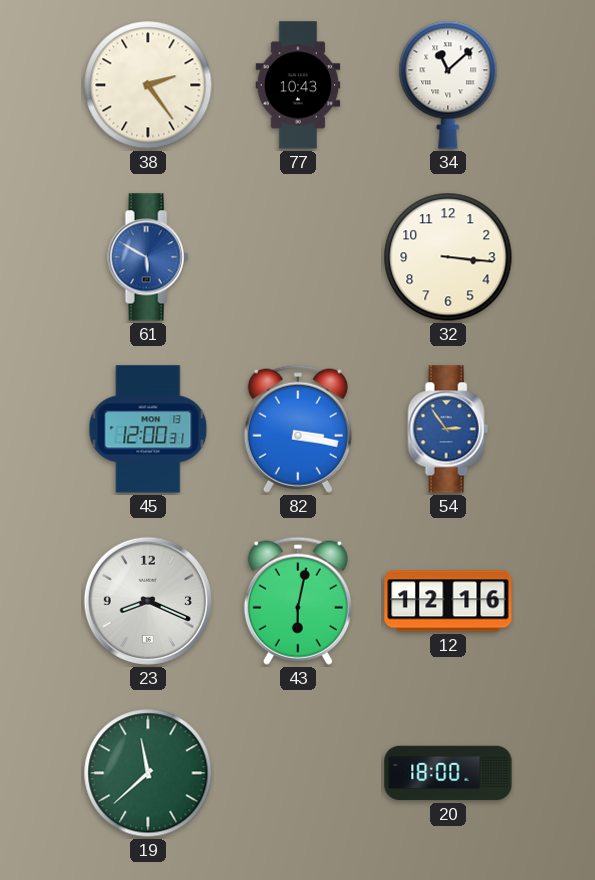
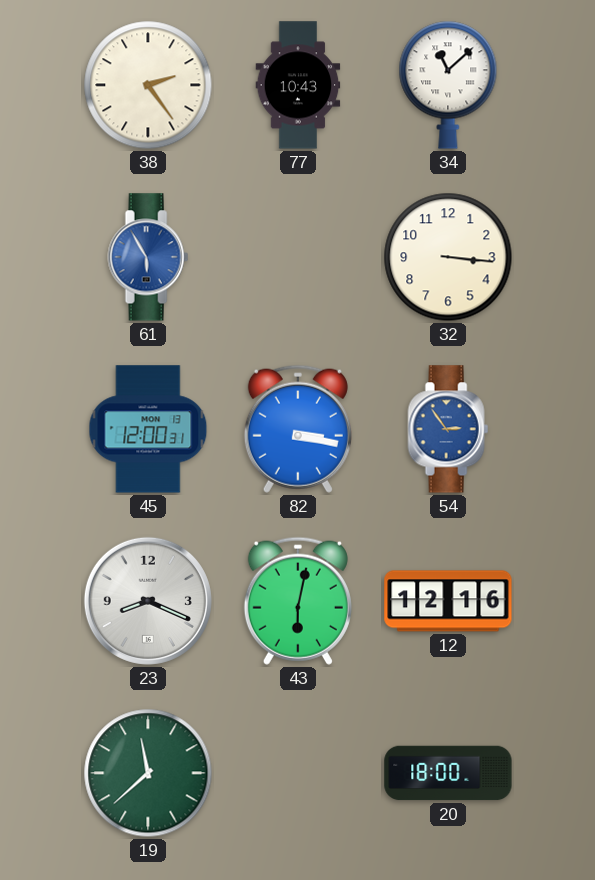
61: 5:50 -> 5:55
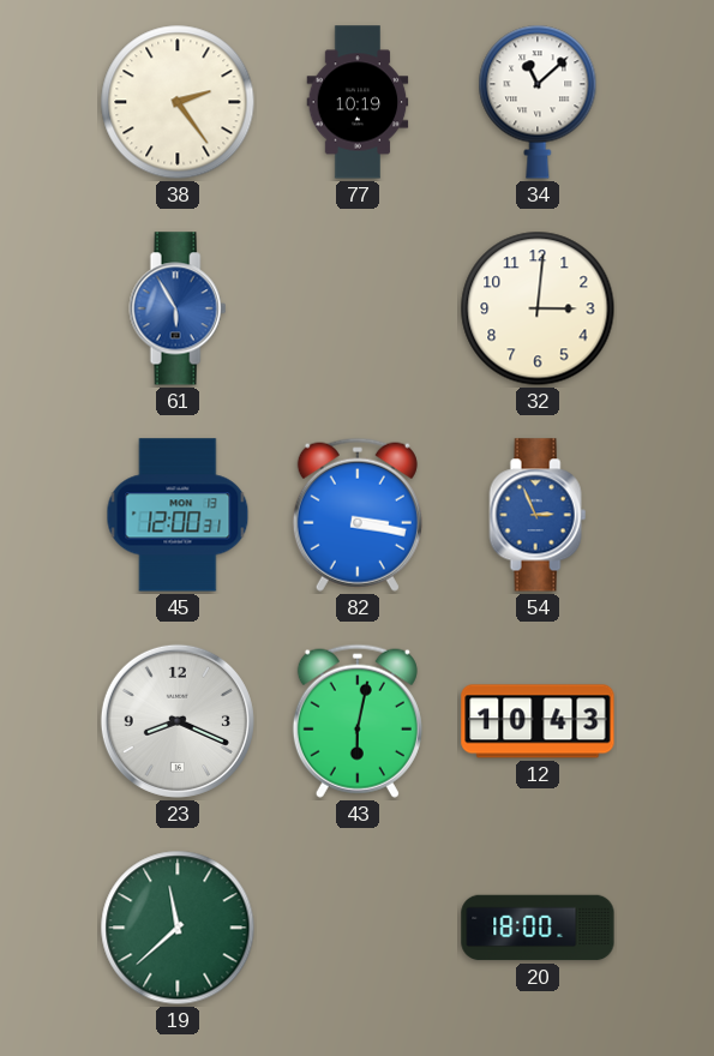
77: 10:43 -> 10:19
32: 3:16 -> 3:01
54: 2:54 -> 2:56
12: 12:16 -> 10:43
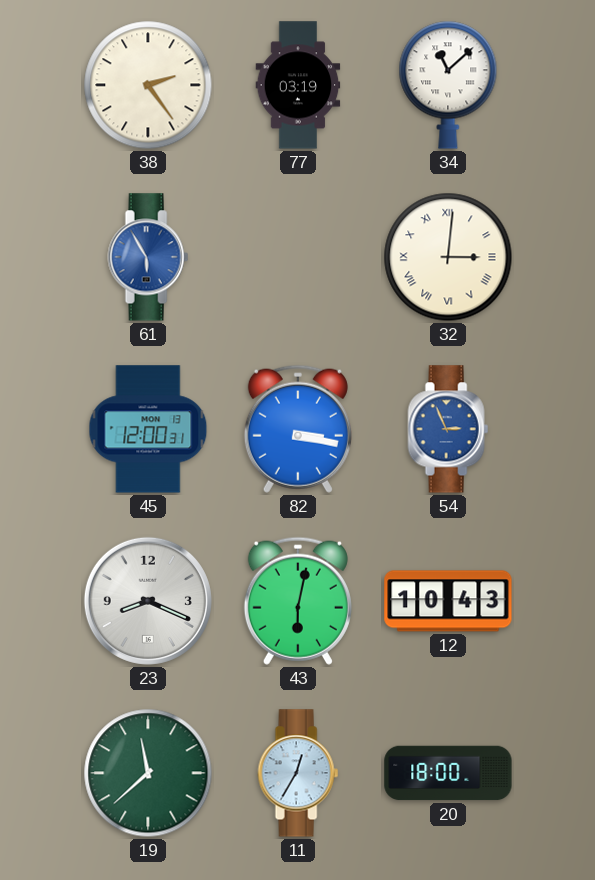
77: 10:19 -> 03:19
32 numerals: Arabic -> Roman
11: none -> 12:35
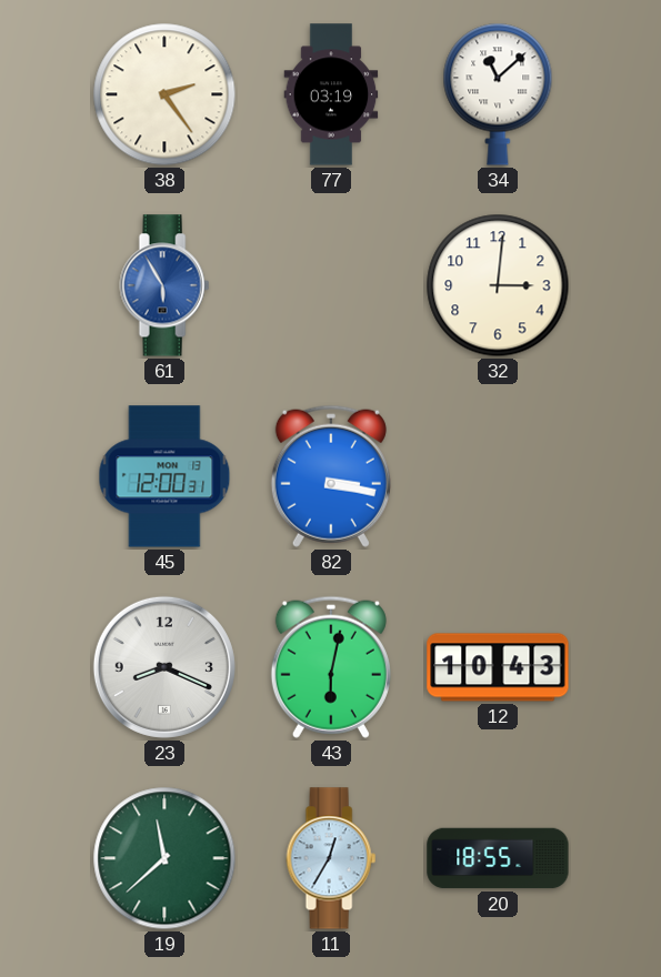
32 numerals: Roman -> Arabic
54: 2:56 -> none
20: 18:00 -> 18:55
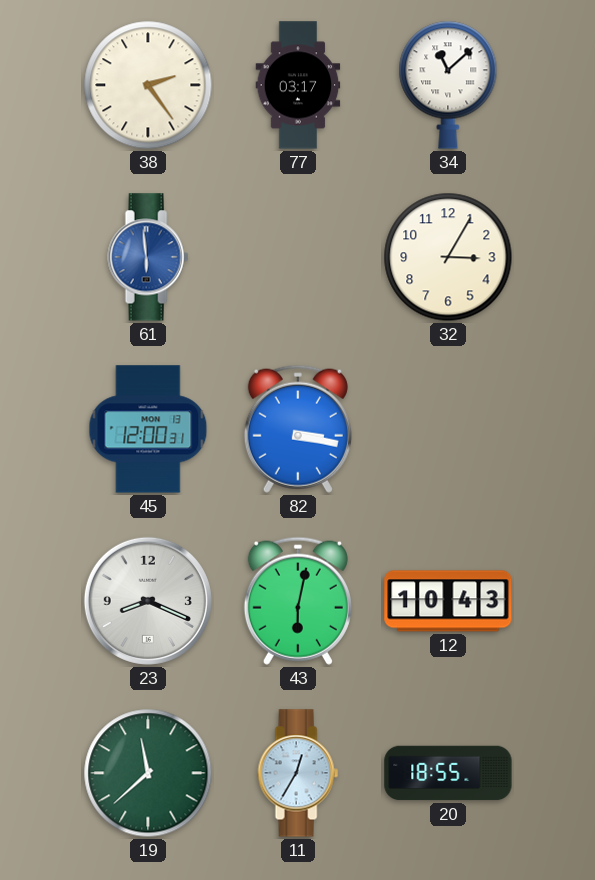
77: 03:19 -> 03:17
61: 5:55 -> 5:59
32: 3:01 -> 3:05
